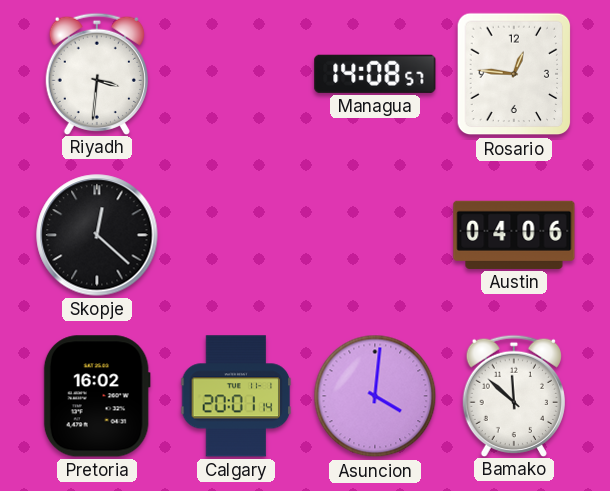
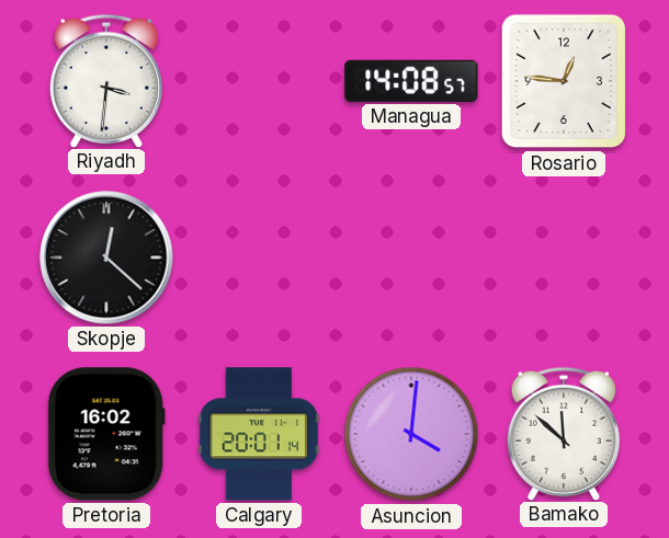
Austin: 04:06 -> none
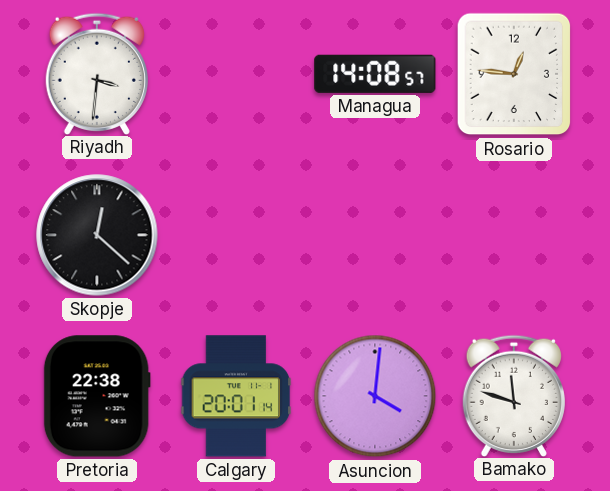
Pretoria: 16:02 -> 22:38
Bamako: 11:52 -> 11:48
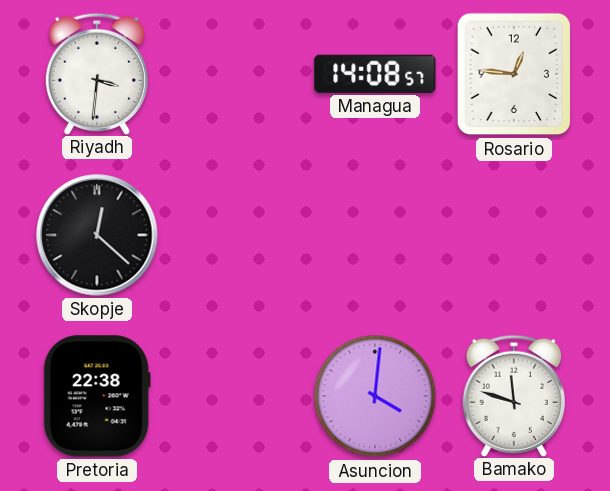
Calgary: 20:01 -> none
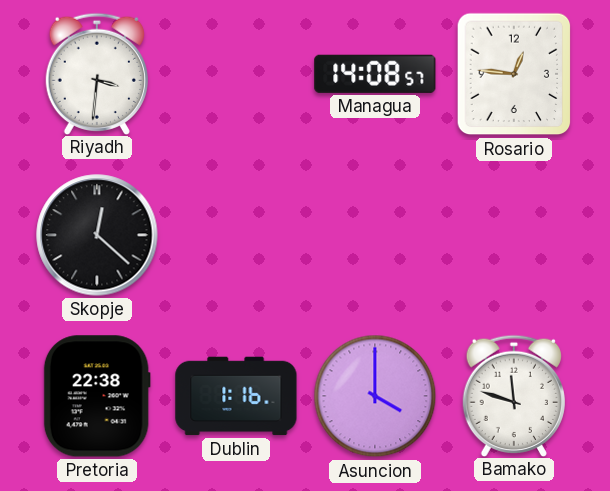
Dublin: none -> 1:16
Asuncion: 4:01 -> 4:00
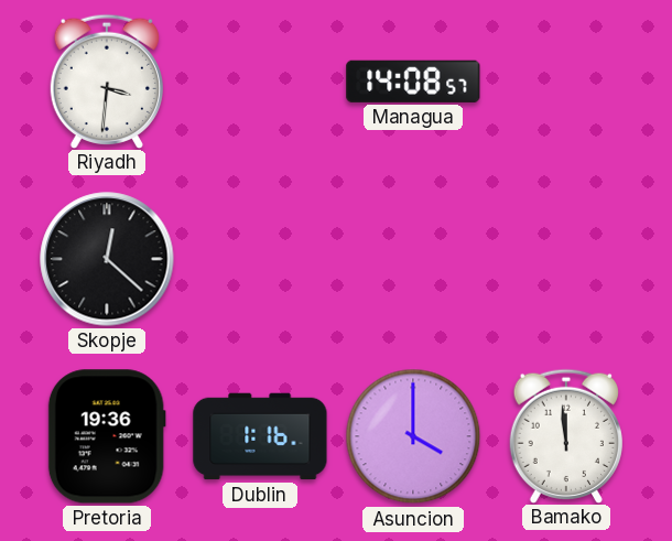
Rosario: 12:46 -> none
Pretoria: 22:38 -> 19:36
Bamako: 11:48 -> 11:59
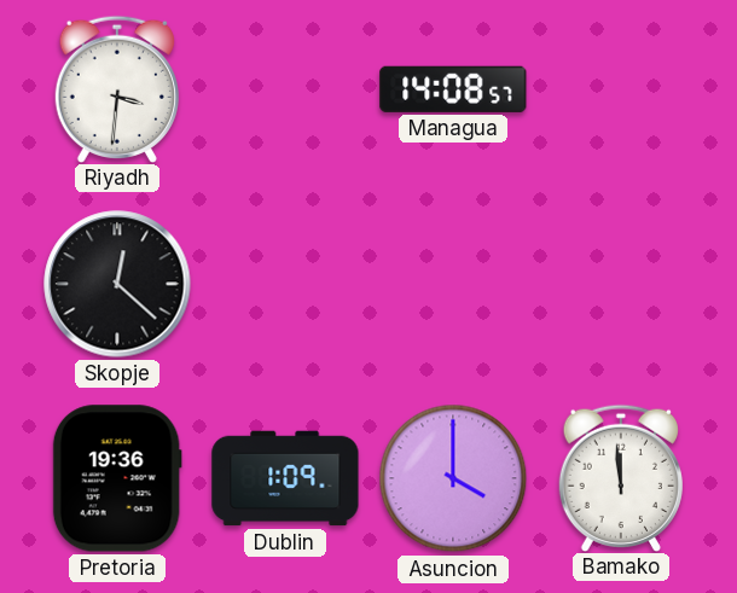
Dublin: 1:16 -> 1:09
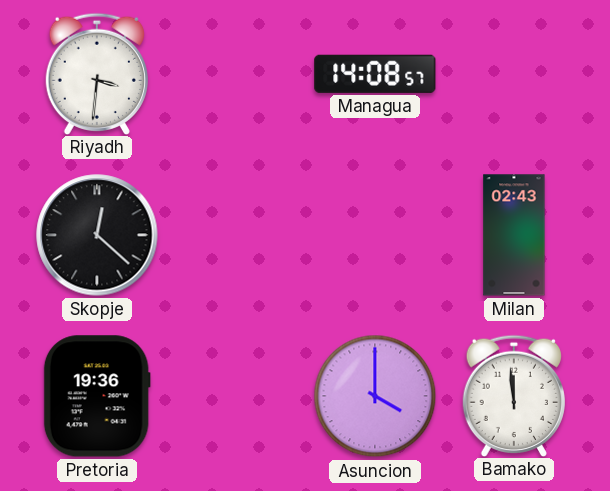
Milan: none -> 02:43
Dublin: 1:09 -> none
